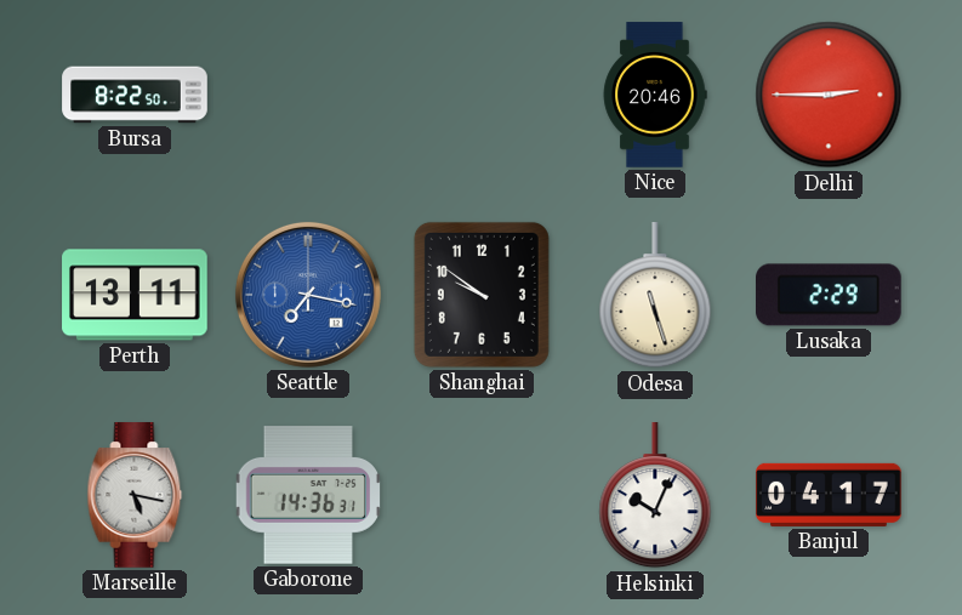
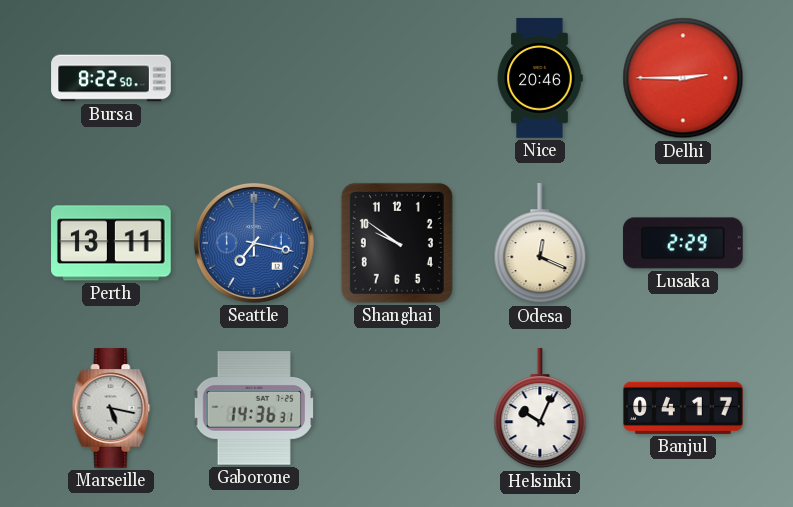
Odesa: 11:27 -> 12:19
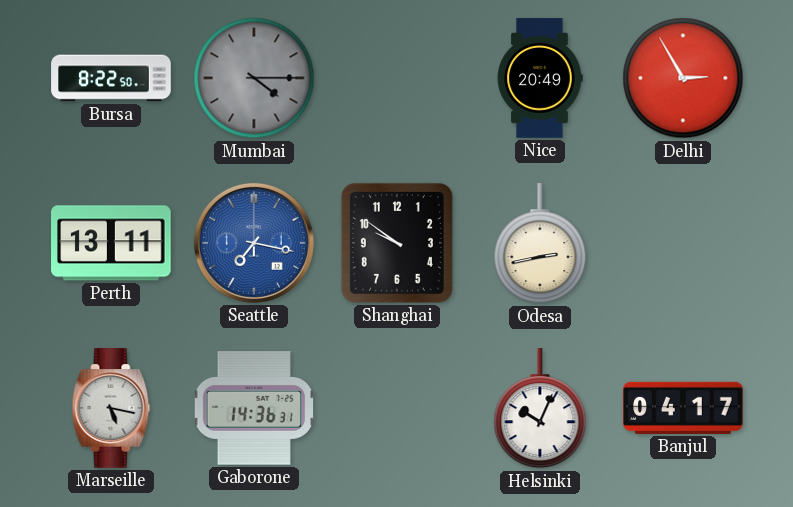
Mumbai: none -> 4:15
Nice: 20:46 -> 20:49
Delhi: 2:45 -> 2:55
Odesa: 12:19 -> 2:43
Lusaka: 2:29 -> none
